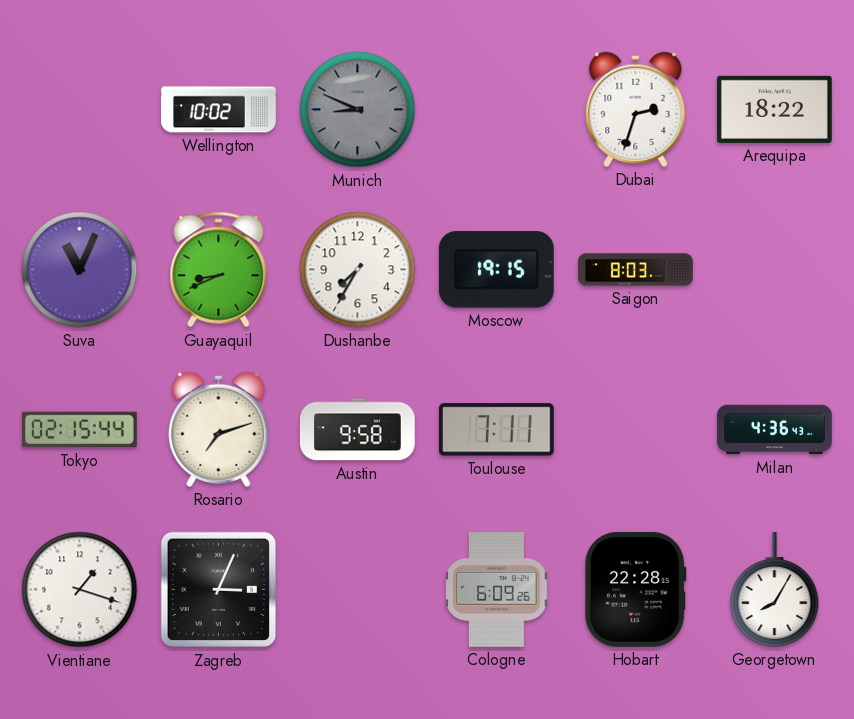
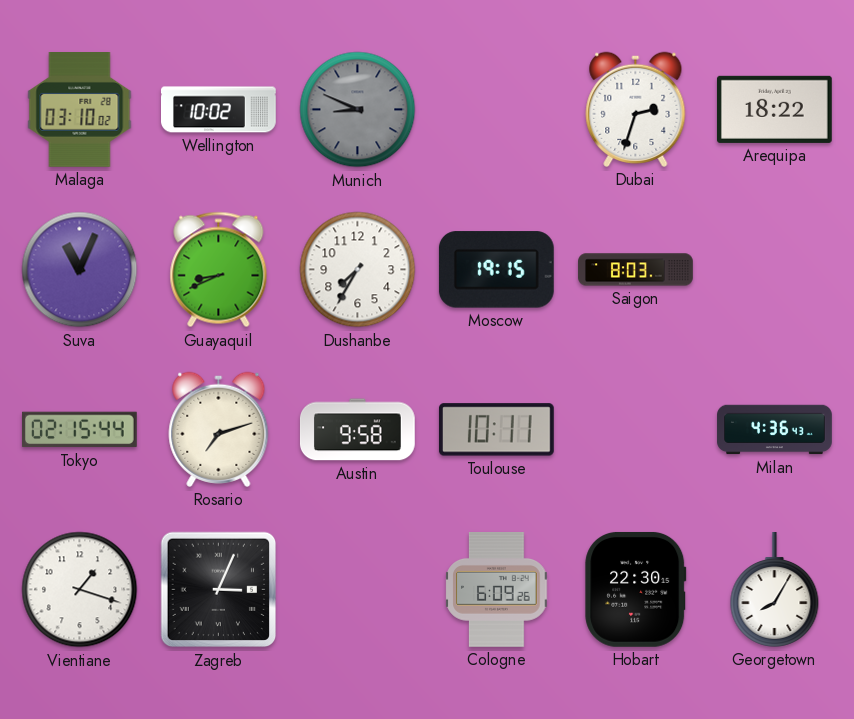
Malaga: none -> 03:10
Toulouse: 7:11 -> 10:11
Hobart: 22:28 -> 22:30
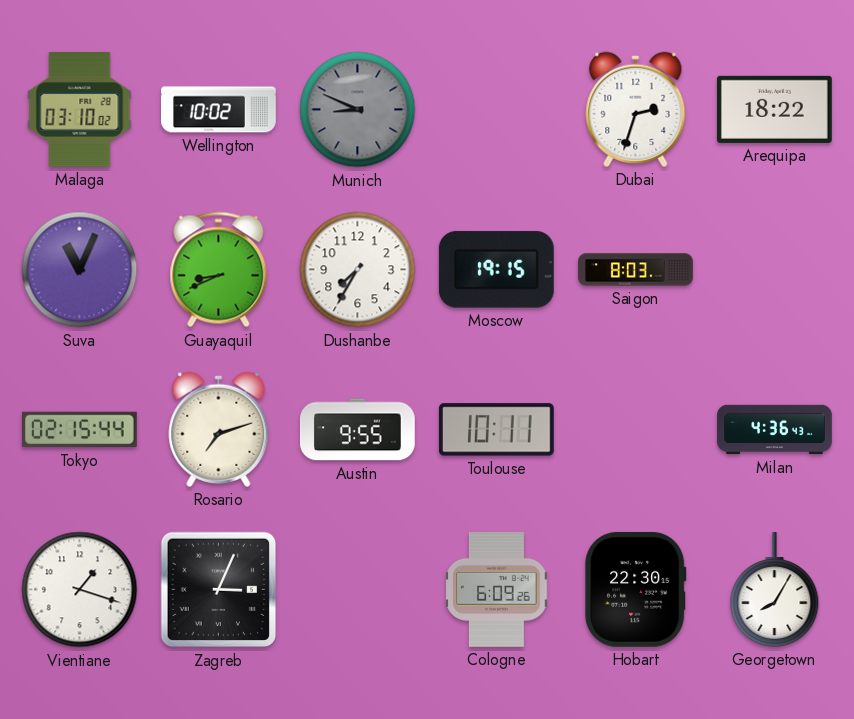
Austin: 9:58 -> 9:55
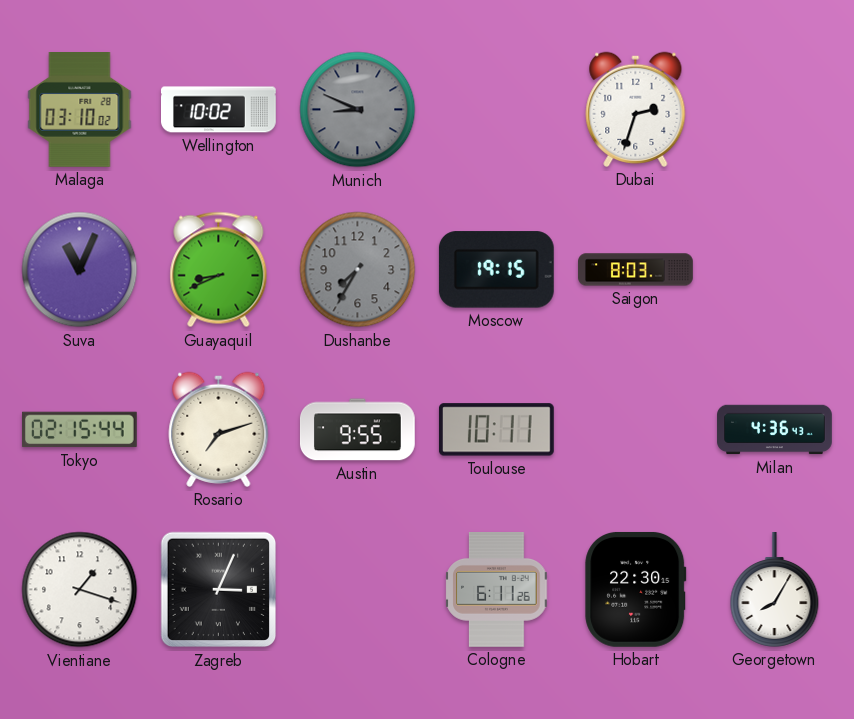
Arequipa: 18:22 -> none
Dushanbe dial: white -> grey
Cologne: 6:09 -> 6:11
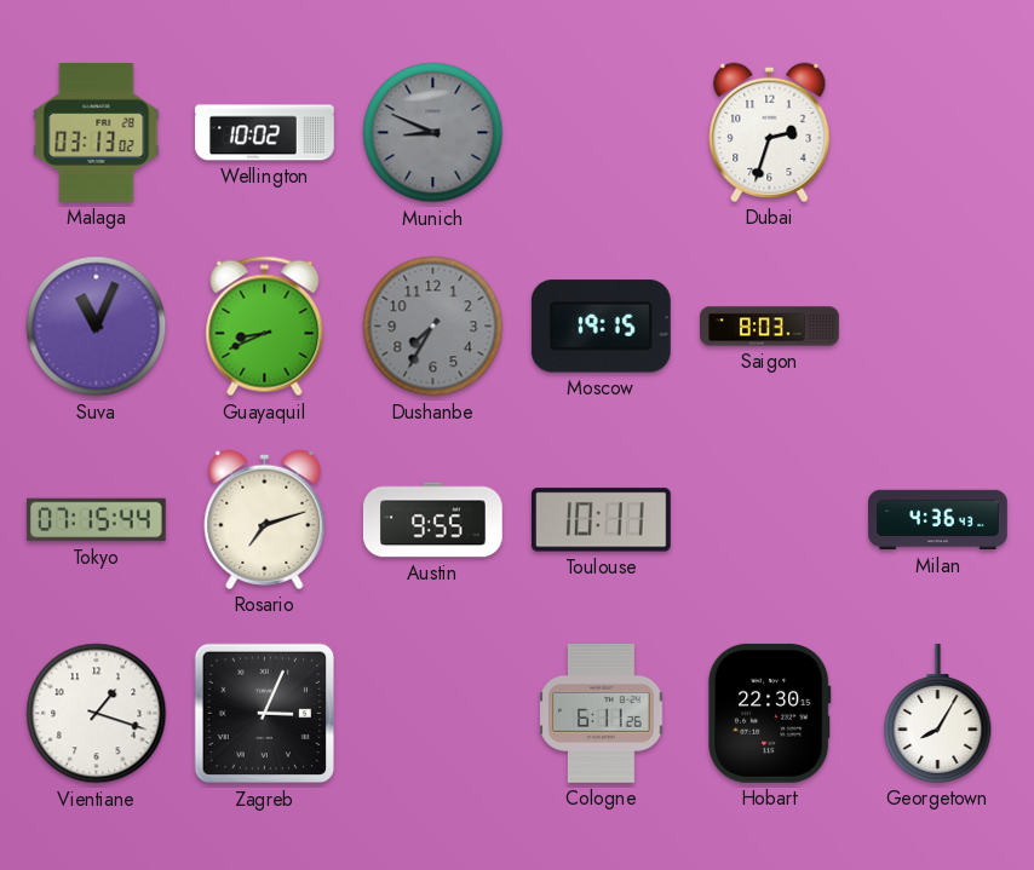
Malaga: 03:10 -> 03:13
Tokyo: 02:15 -> 07:15
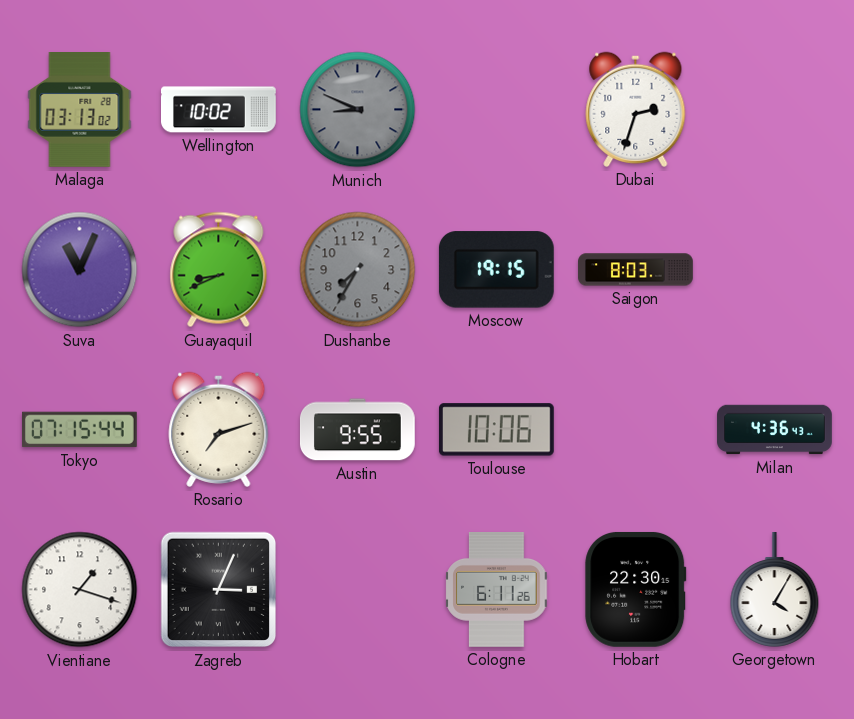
Toulouse: 10:11 -> 10:06
Georgetown: 8:05 -> 4:05
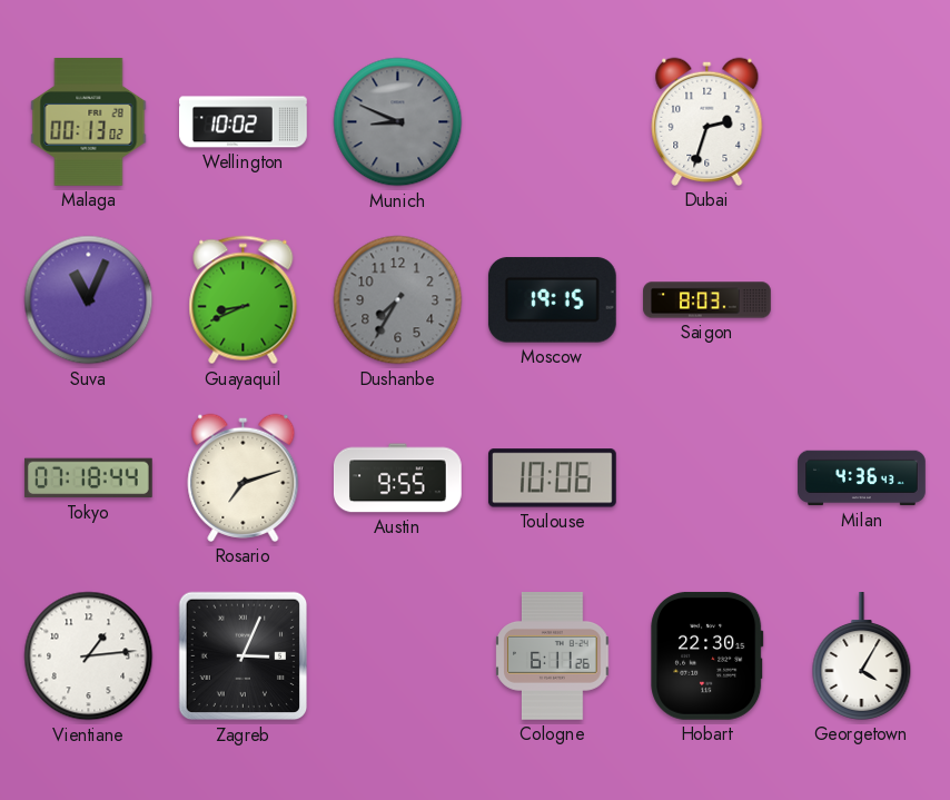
Malaga: 03:13 -> 00:13
Tokyo: 07:15 -> 07:18
Vientiane: 1:18 -> 1:14
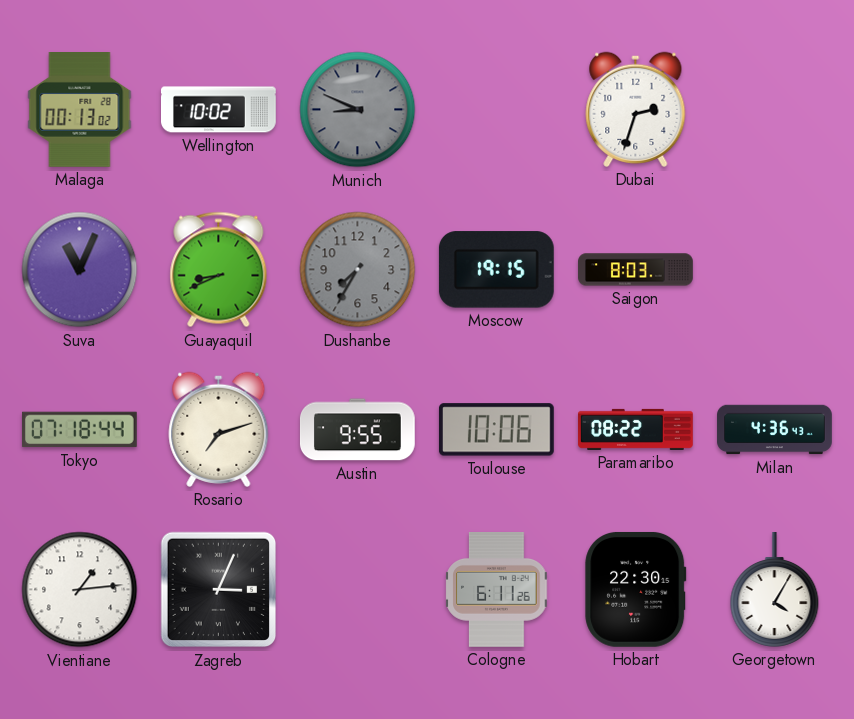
Paramaribo: none -> 08:22
